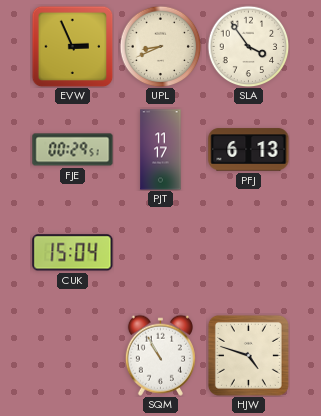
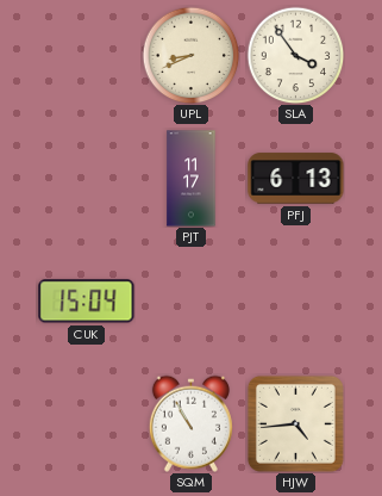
EVW: 2:56 -> none
FJE: 00:29 -> none
HJW: 4:48 -> 4:44
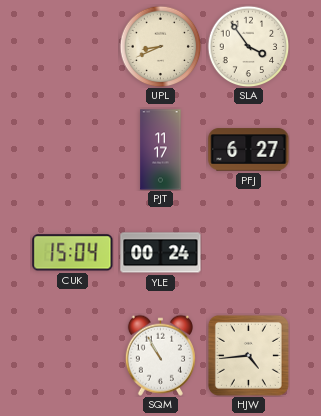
PFJ: 6:13 -> 6:27
YLE: none -> 00:24
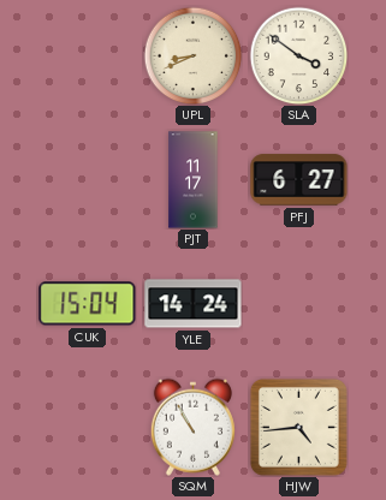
SLA: 3:54 -> 3:51
YLE: 00:24 -> 14:24
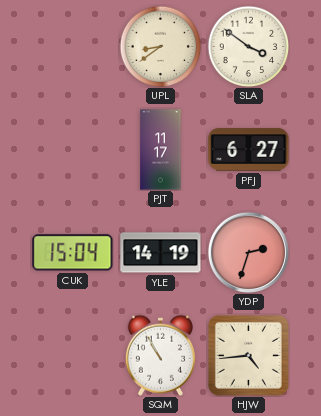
UPL: 8:41 -> 8:39
YLE: 14:24 -> 14:19
YDP: none -> 2:33
